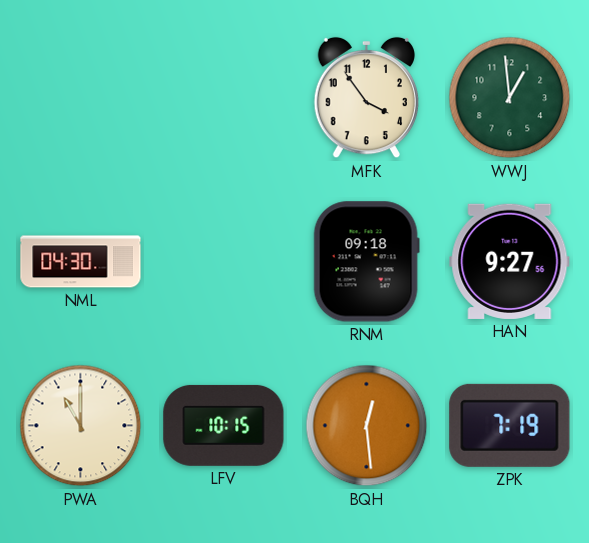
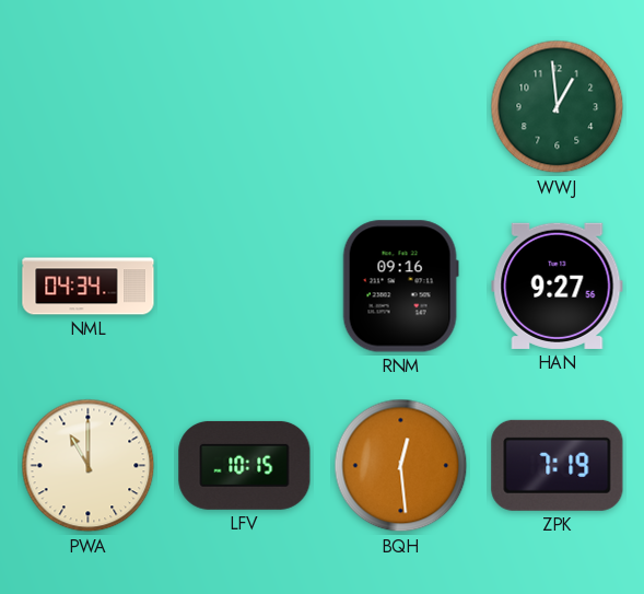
MFK: 3:54 -> none
NML: 04:30 -> 04:34
RNM: 09:18 -> 09:16
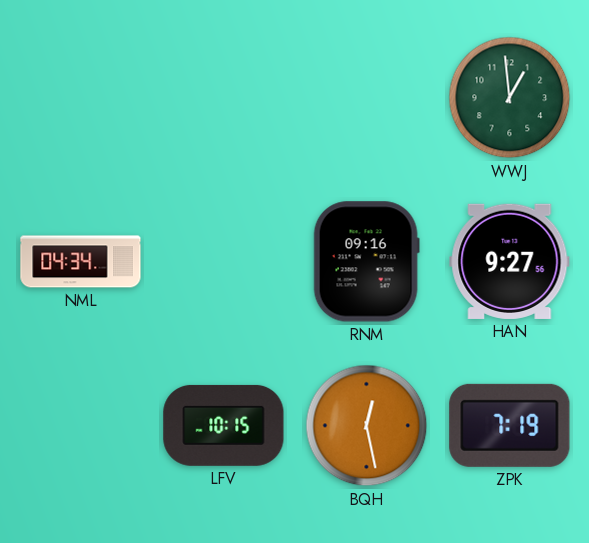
PWA: 11:00 -> none
BQH: 12:29 -> 12:28
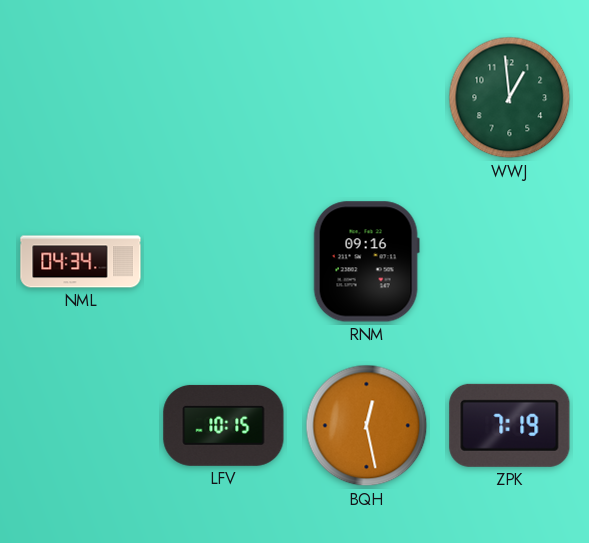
HAN: 9:27 -> none
